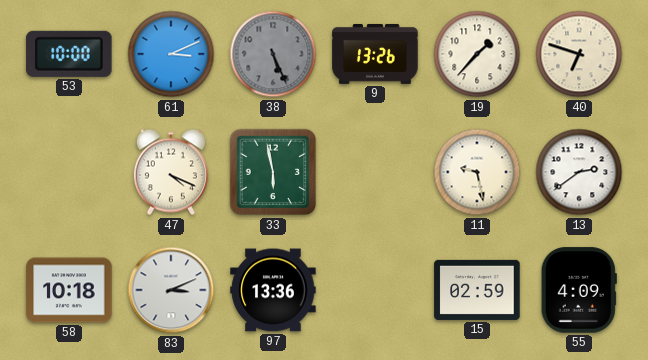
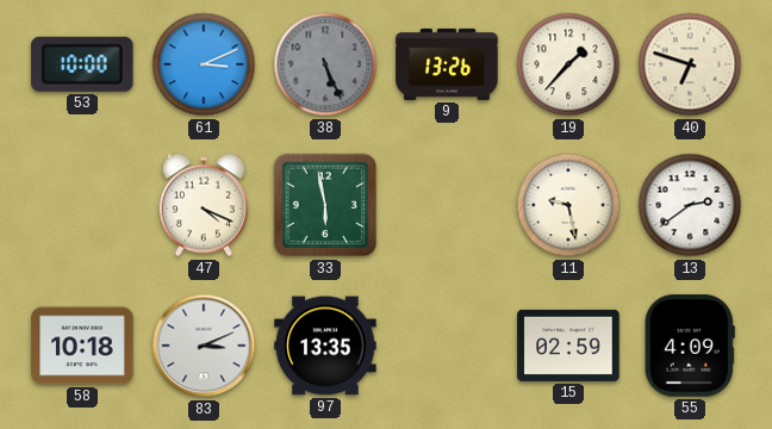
97: 13:36 -> 13:35
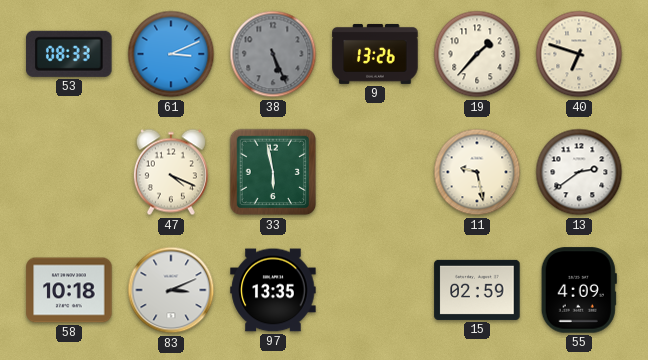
53: 10:00 -> 08:33
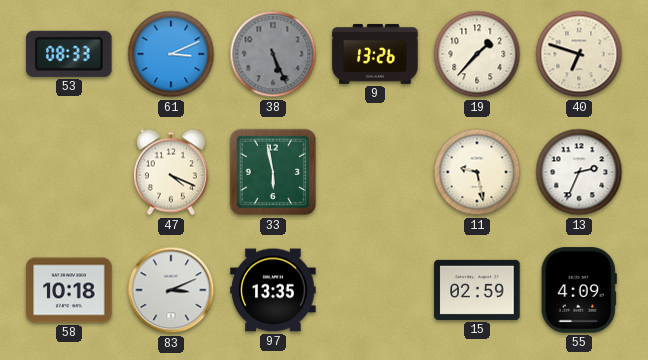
13: 2:39 -> 2:34
